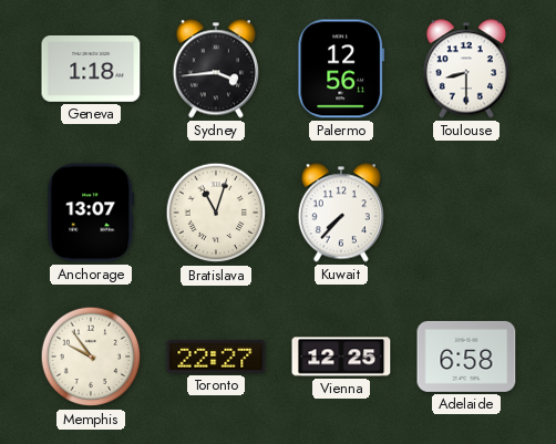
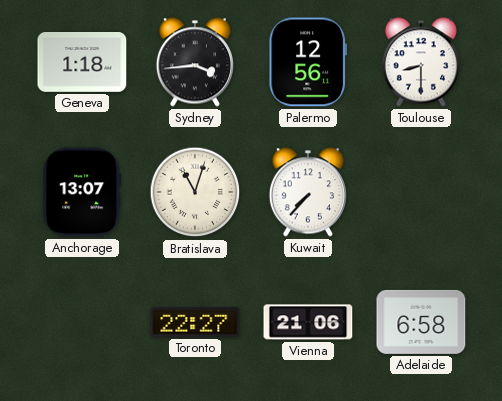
Memphis: 9:54 -> none
Vienna: 12:25 -> 21:06
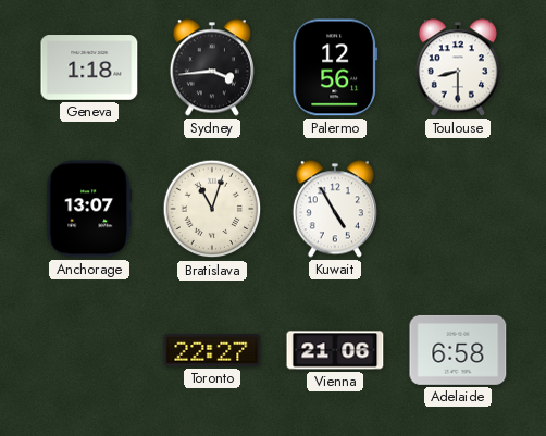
Kuwait: 7:37 -> 4:55
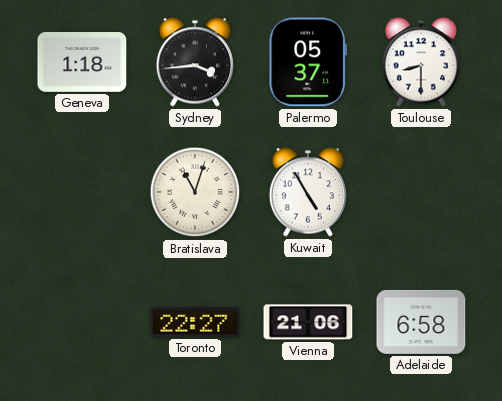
Palermo: 12:56 -> 05:37
Anchorage: 13:07 -> none
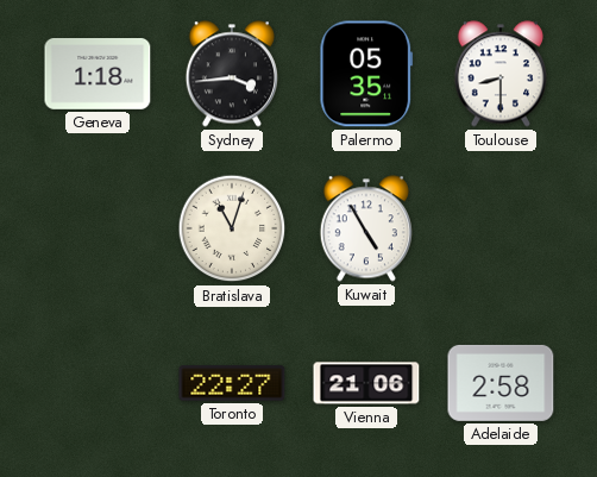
Palermo: 05:37 -> 05:35
Adelaide: 6:58 -> 2:58
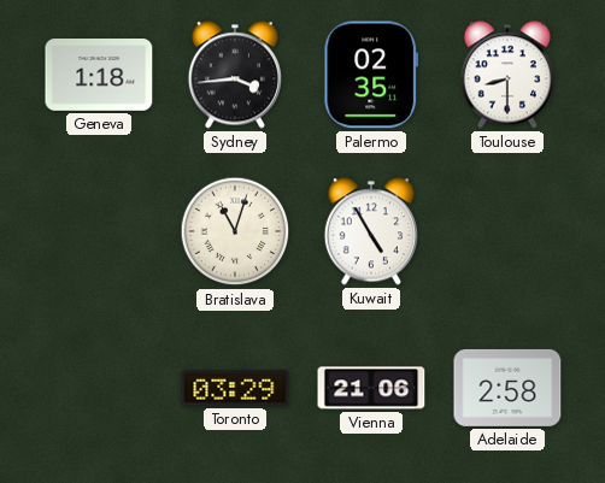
Palermo: 05:35 -> 02:35
Toronto: 22:27 -> 03:29
